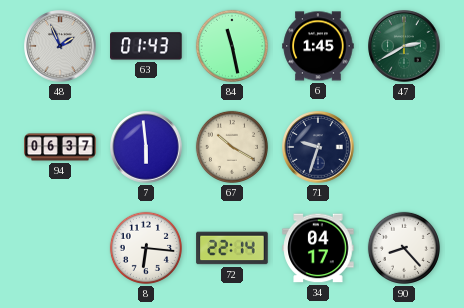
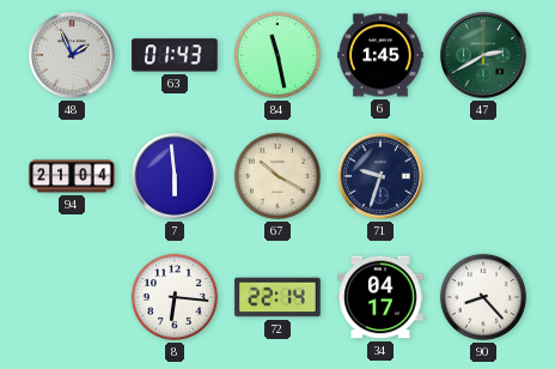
94: 06:37 -> 21:04
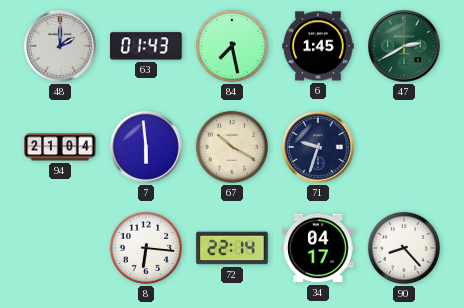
48: 1:56 -> 2:00
84: 11:28 -> 7:28
